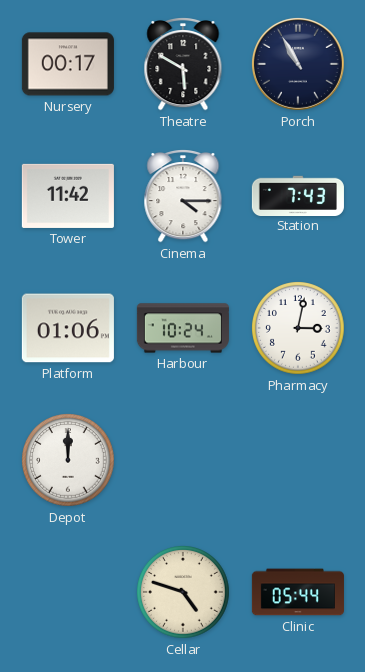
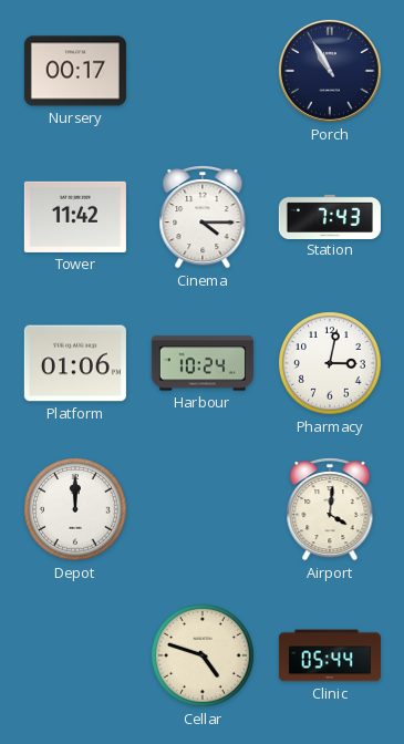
Theatre: 5:50 -> none
Airport: none -> 4:01
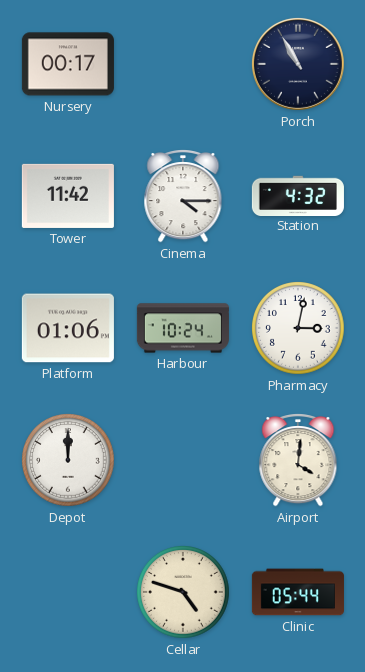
Station: 7:43 -> 4:32
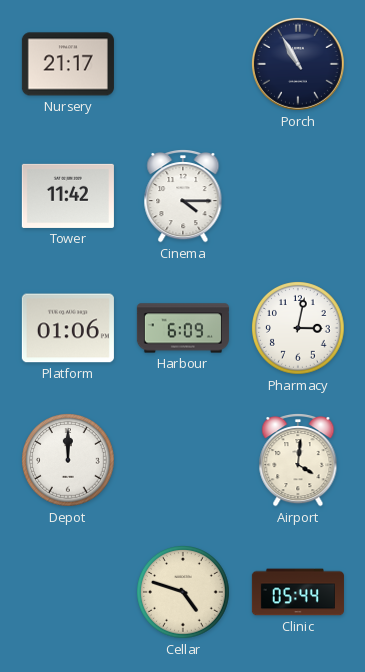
Nursery: 00:17 -> 21:17
Station: 4:32 -> none
Harbour: 10:24 -> 6:09
